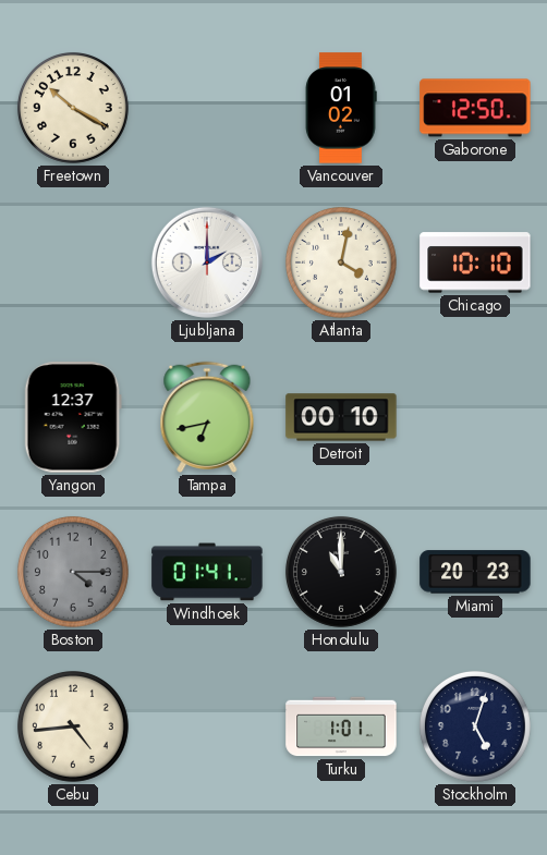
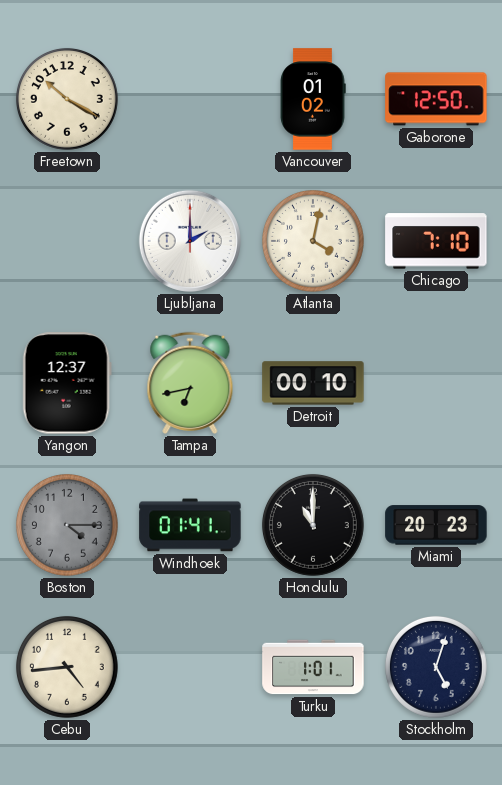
Chicago: 10:10 -> 7:10
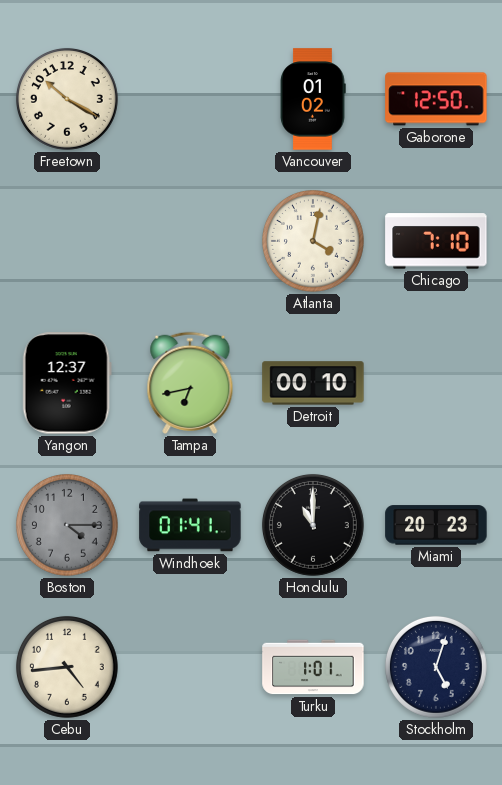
Ljubljana: 2:00 -> none
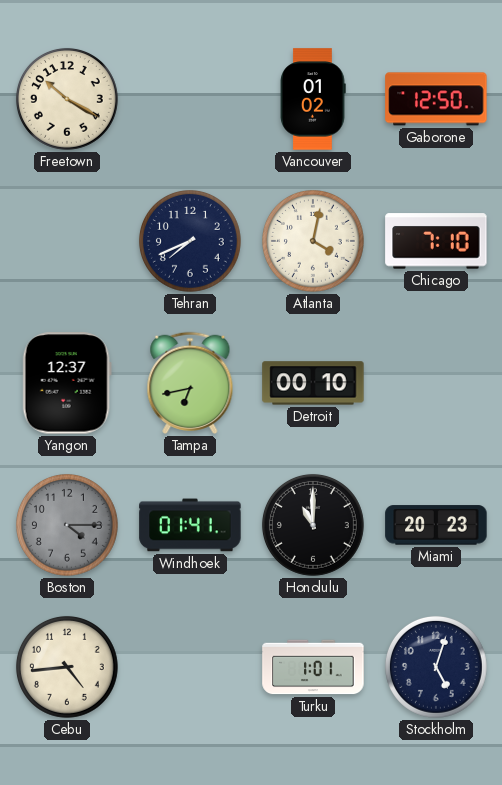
Tehran: none -> 7:41
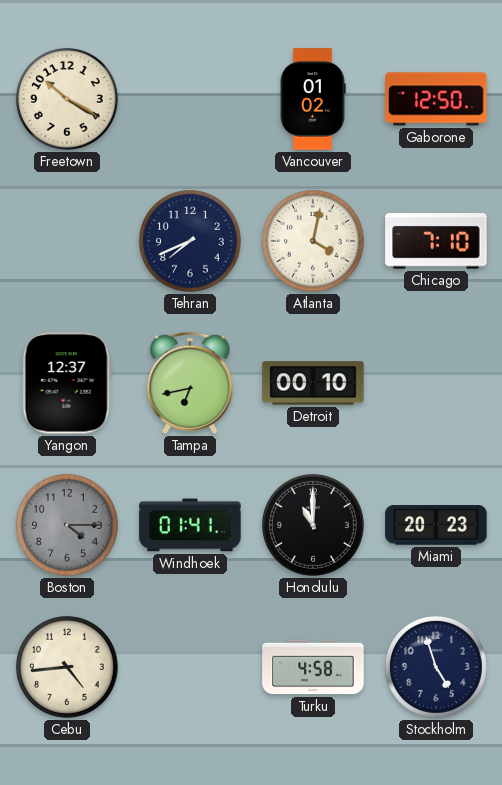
Turku: 1:01 -> 4:58
Stockholm: 5:03 -> 4:57
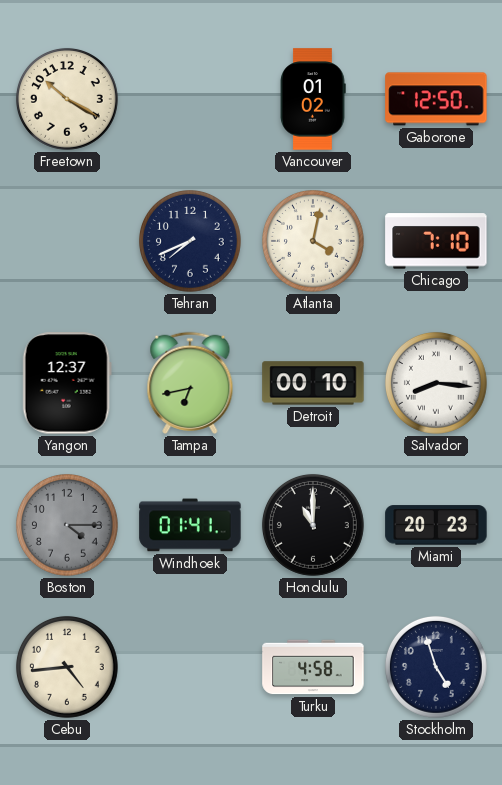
Salvador: none -> 8:16
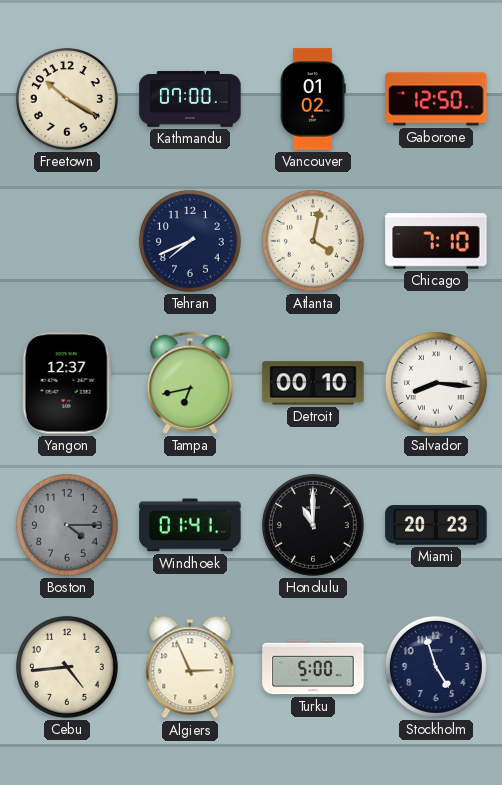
Kathmandu: none -> 07:00
Algiers: none -> 2:56
Turku: 4:58 -> 5:00
